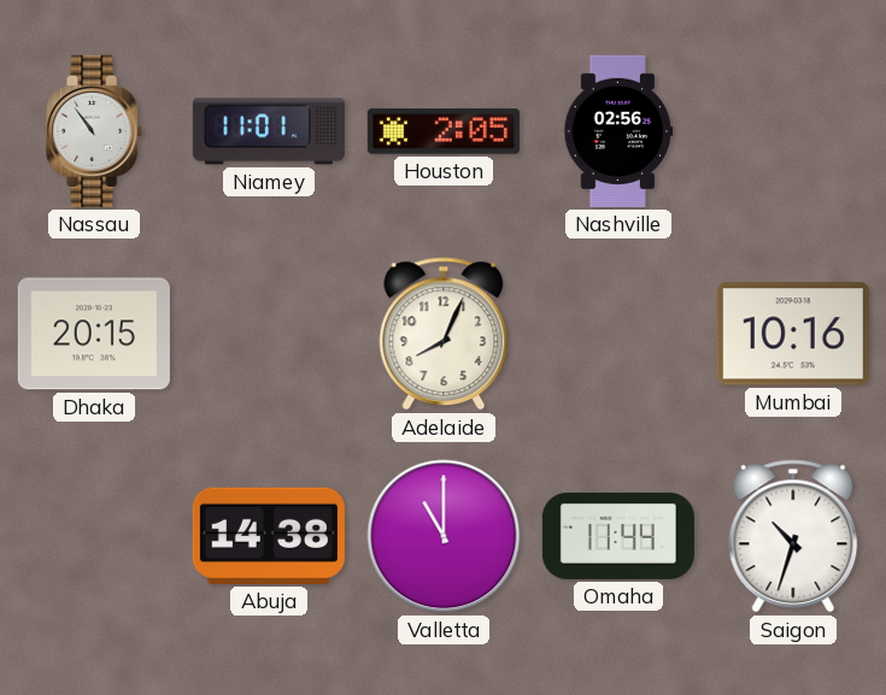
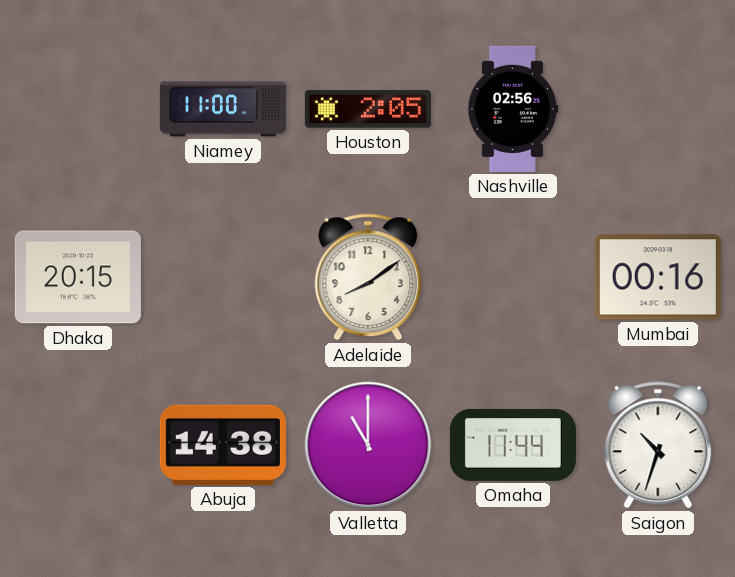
Nassau: 10:54 -> none
Niamey: 11:01 -> 11:00
Adelaide: 8:04 -> 8:09
Mumbai: 10:16 -> 00:16
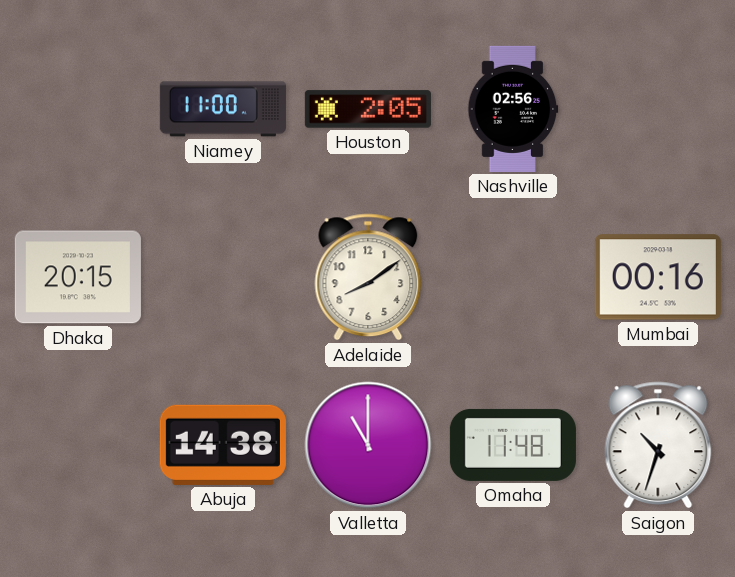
Omaha: 11:44 -> 11:48
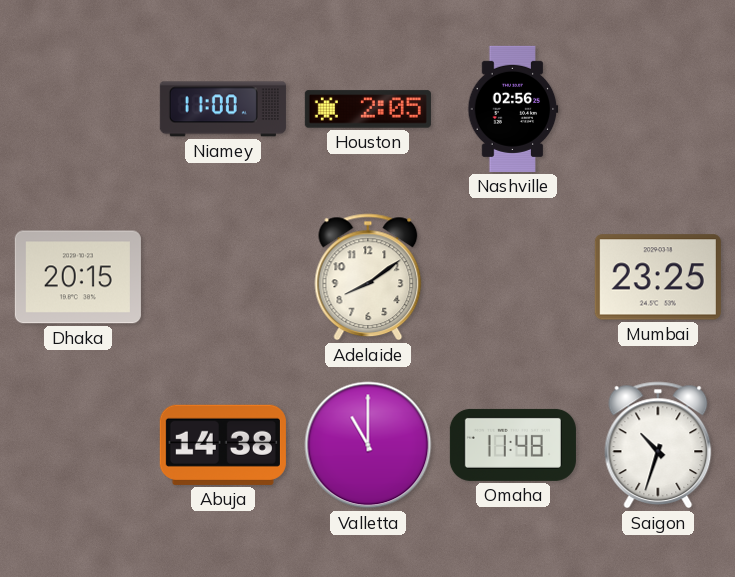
Mumbai: 00:16 -> 23:25
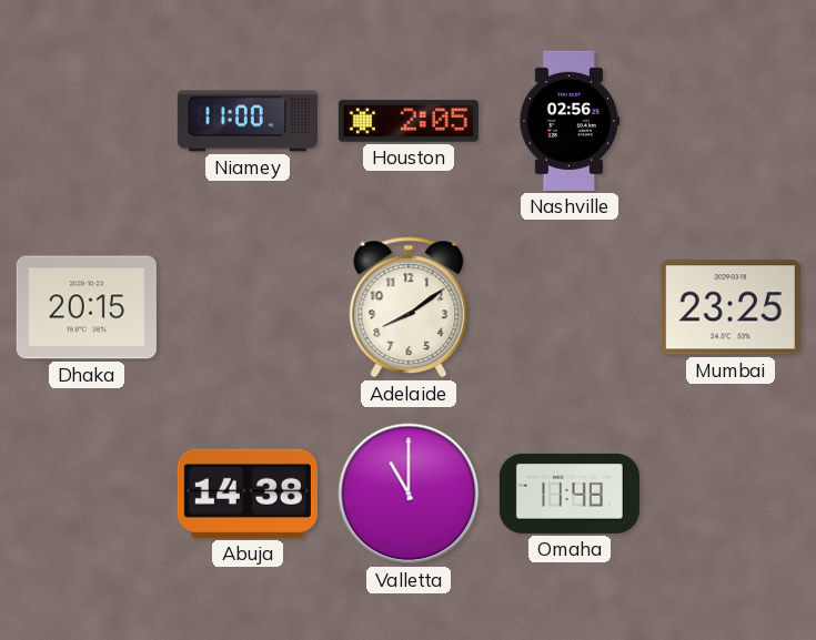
Saigon: 10:33 -> none
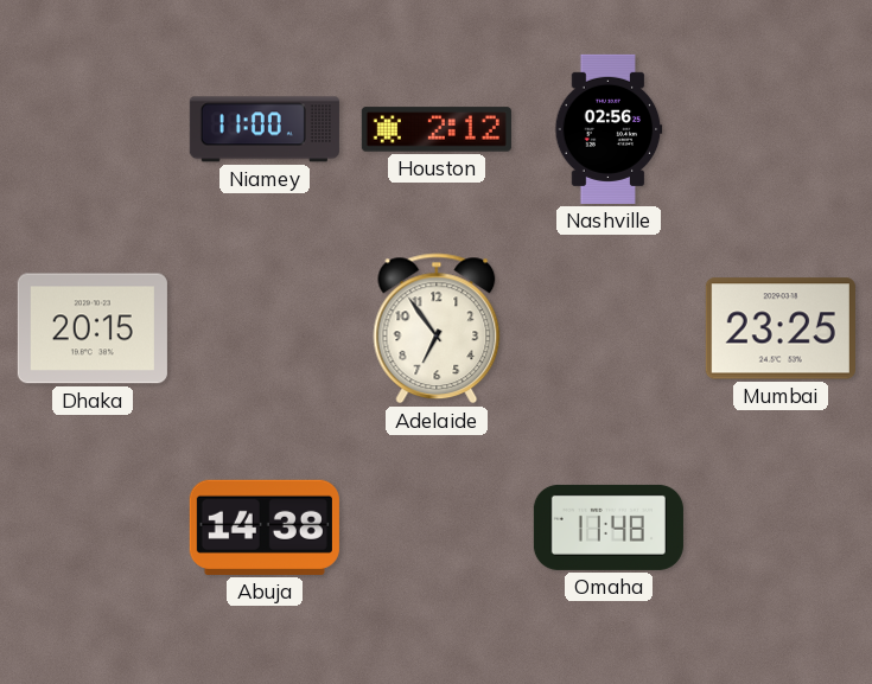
Houston: 2:05 -> 2:12
Adelaide: 8:09 -> 6:54
Valletta: 11:00 -> none
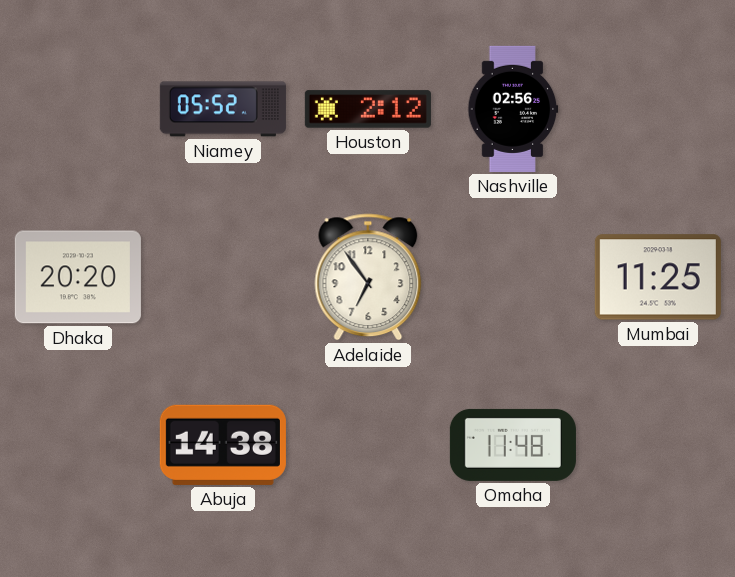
Niamey: 11:00 -> 05:52
Dhaka: 20:15 -> 20:20
Mumbai: 23:25 -> 11:25
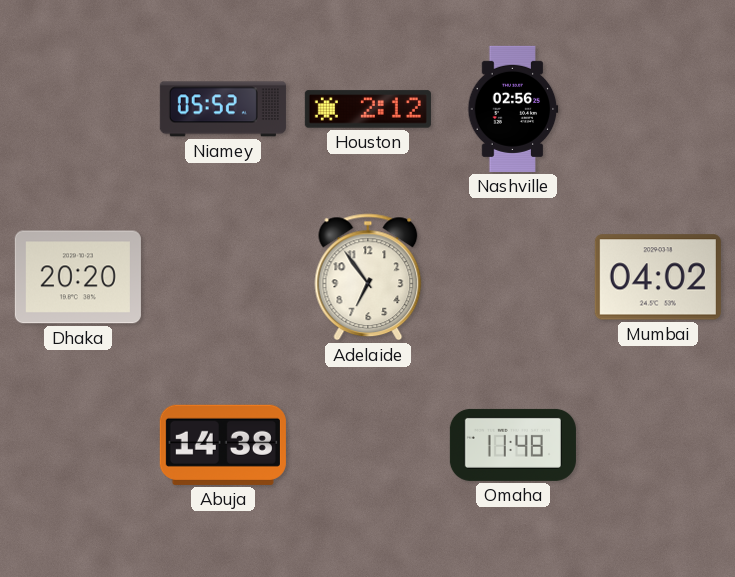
Mumbai: 11:25 -> 04:02
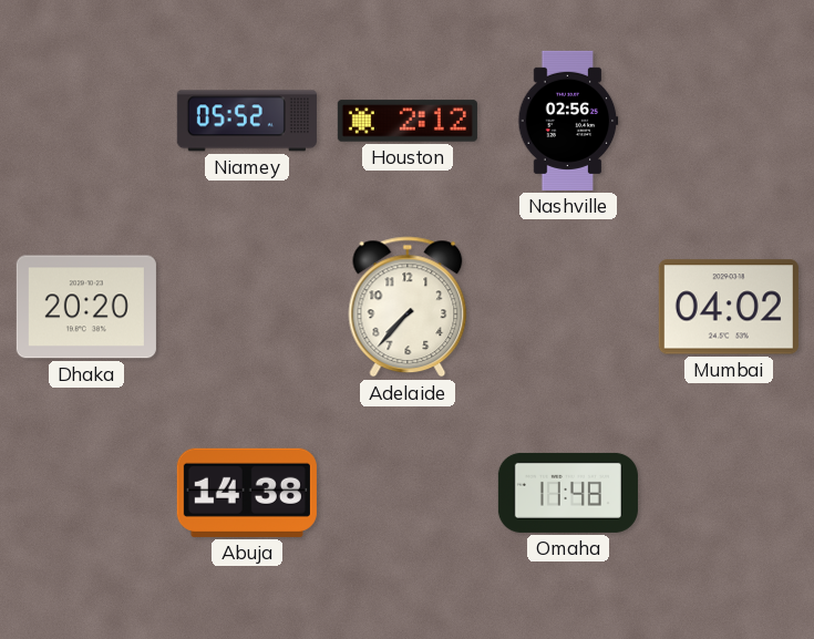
Adelaide: 6:54 -> 7:37
